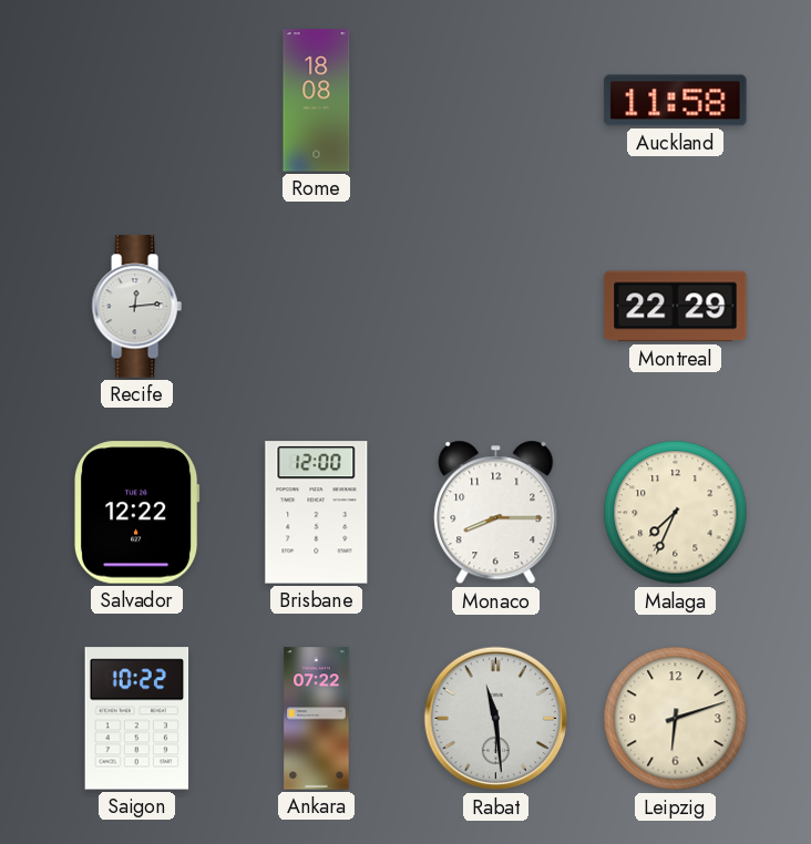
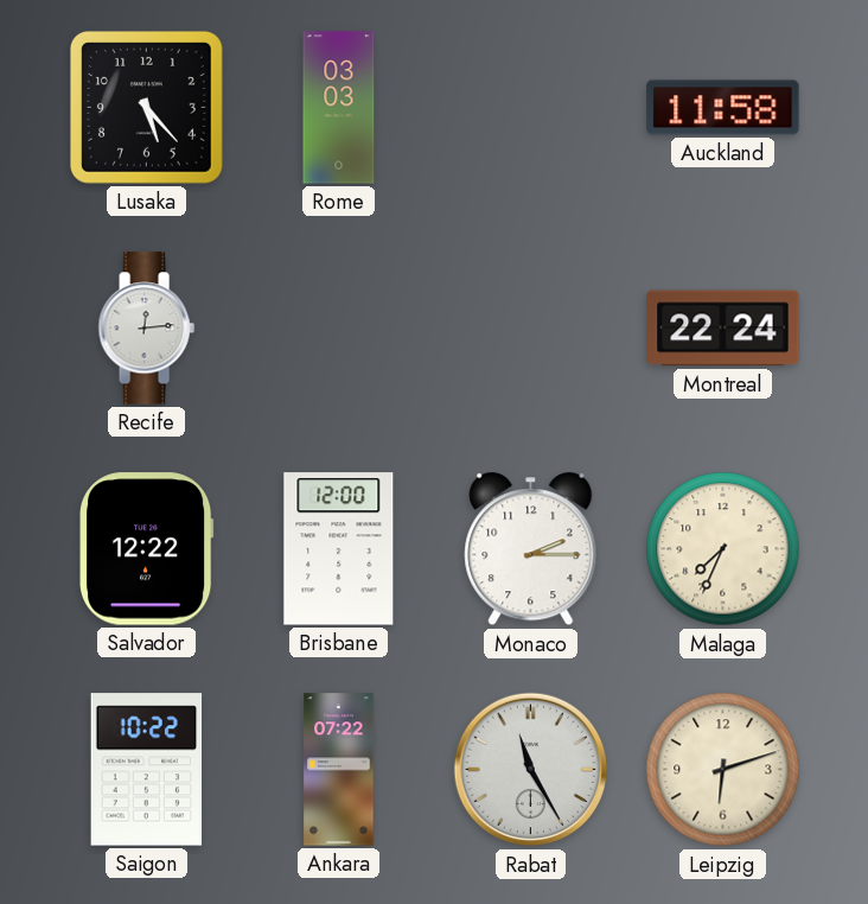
Lusaka: none -> 5:23
Rome: 18:08 -> 03:03
Montreal: 22:29 -> 22:24
Monaco: 8:15 -> 2:15
Rabat: 11:29 -> 11:25
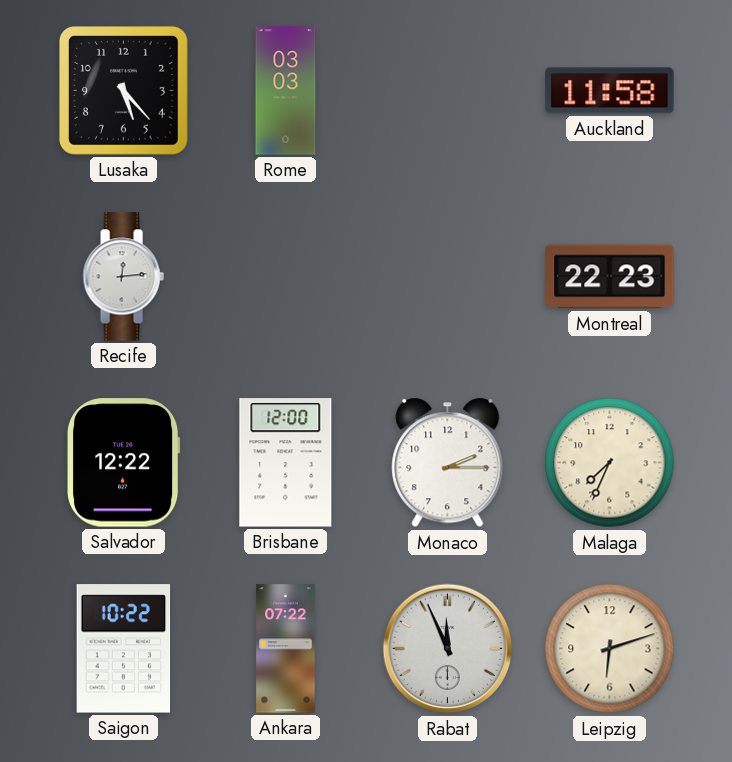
Montreal: 22:24 -> 22:23
Rabat: 11:25 -> 11:56
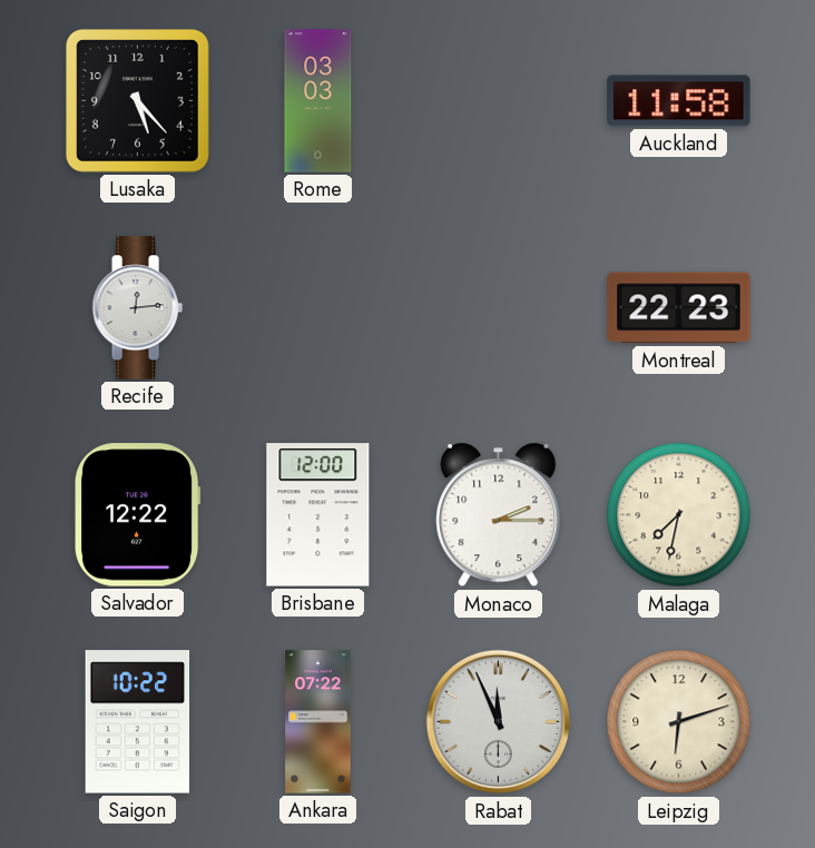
Malaga: 7:34 -> 7:32
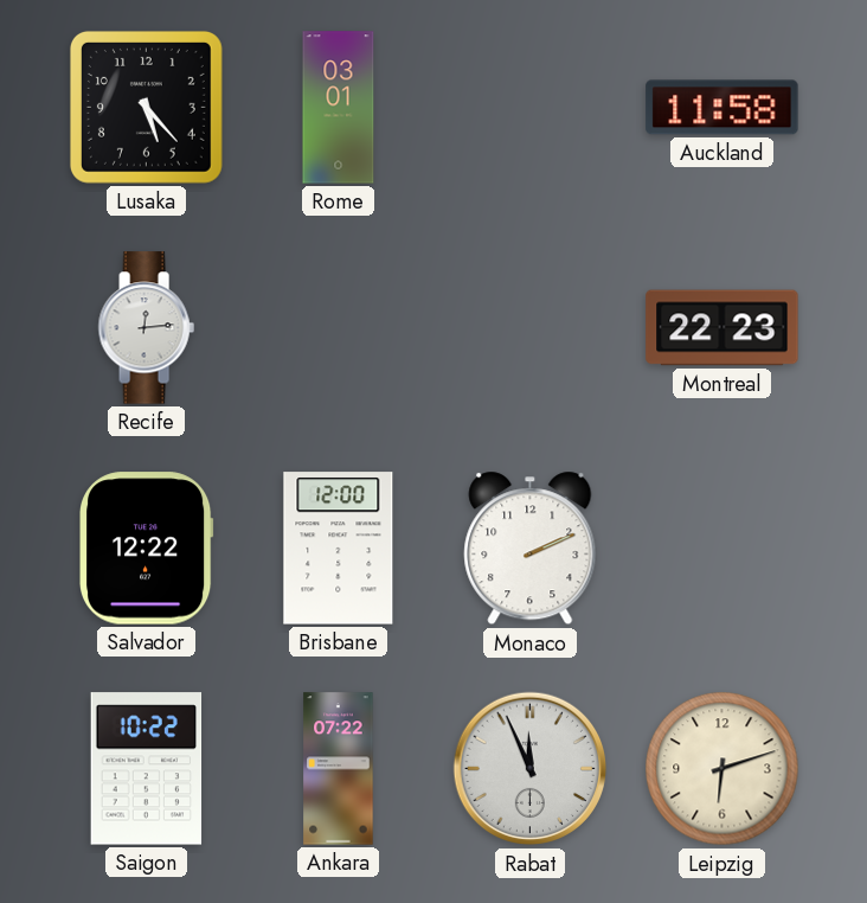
Rome: 03:03 -> 03:01
Monaco: 2:15 -> 2:11
Malaga: 7:32 -> none
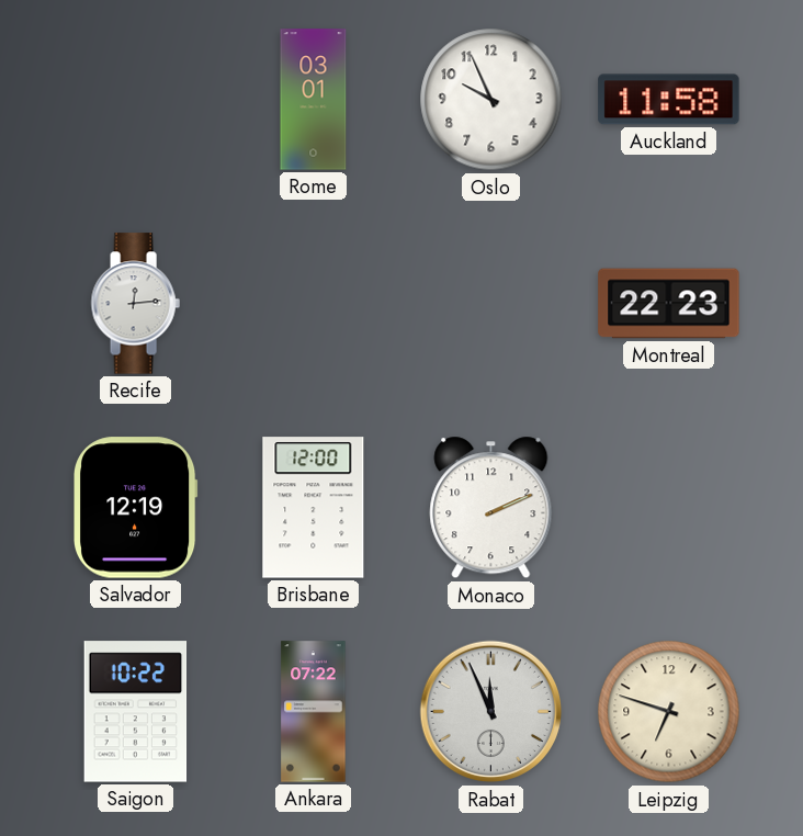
Lusaka: 5:23 -> none
Oslo: none -> 9:56
Salvador: 12:22 -> 12:19
Leipzig: 6:12 -> 6:48
